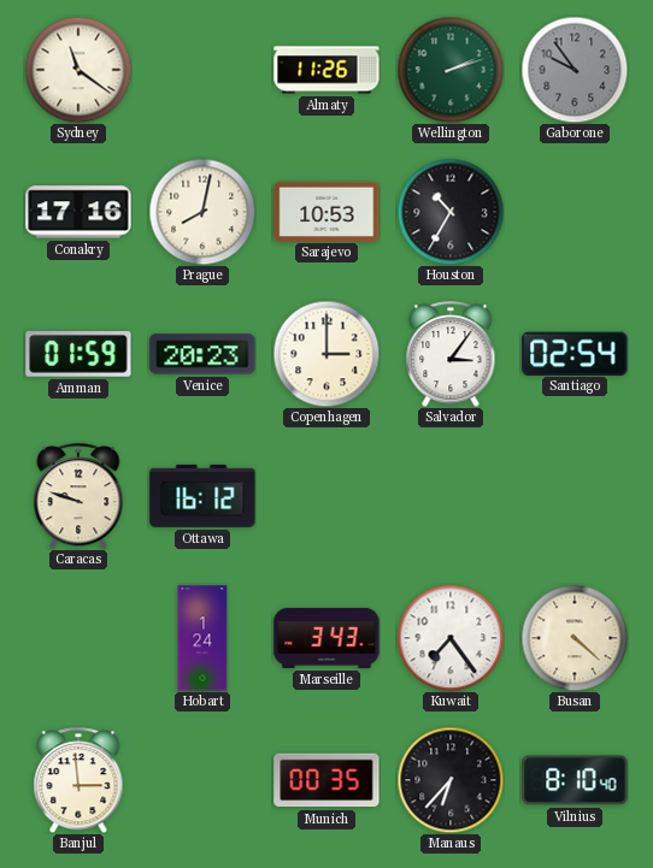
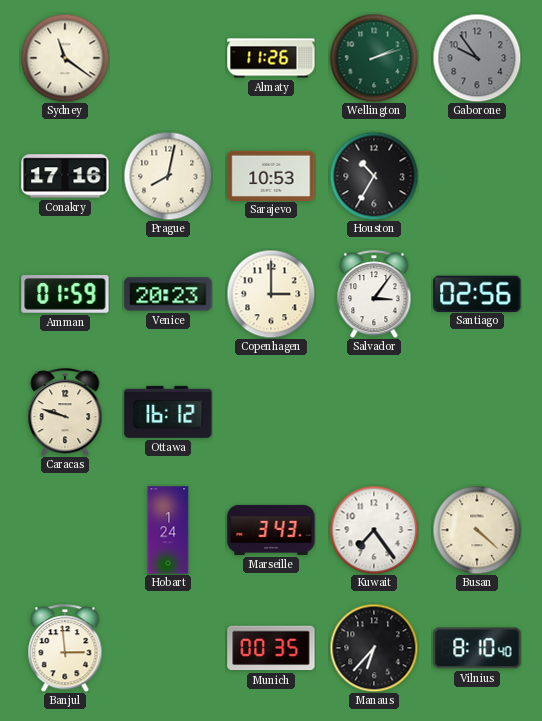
Santiago: 02:54 -> 02:56
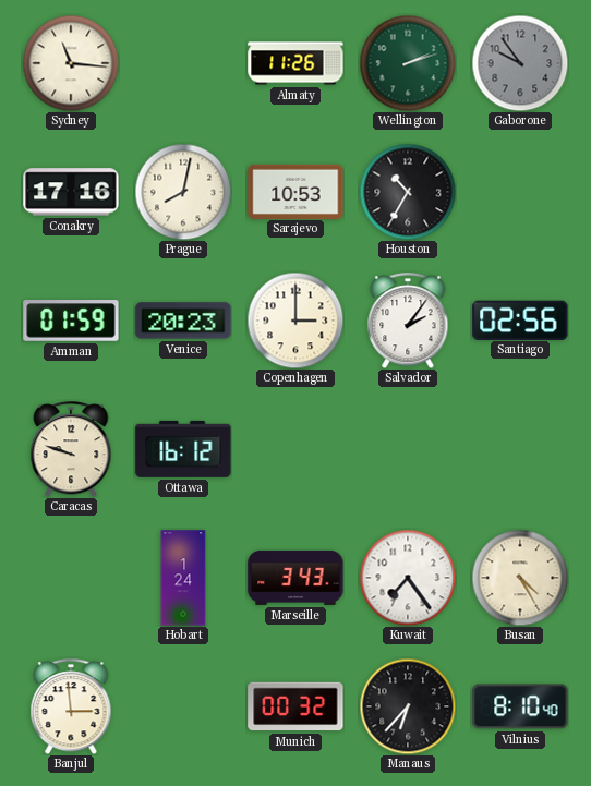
Sydney: 11:21 -> 11:16
Salvador: 3:06 -> 2:06
Busan: 4:22 -> 4:25
Munich: 00:35 -> 00:32
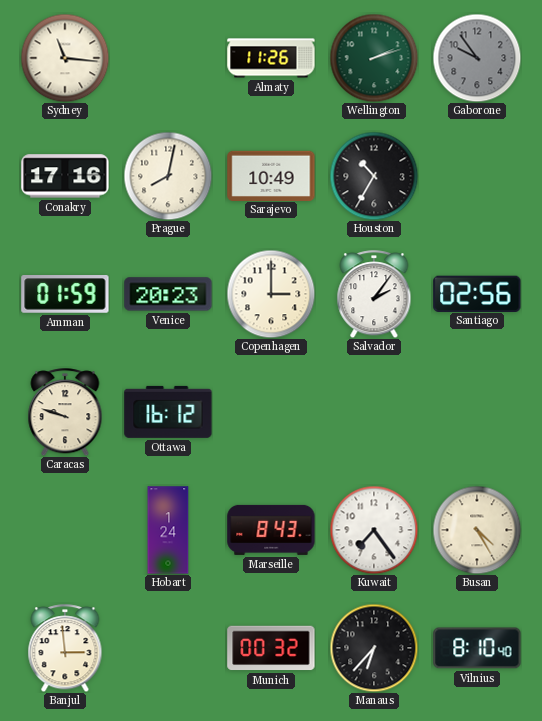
Sarajevo: 10:53 -> 10:49
Marseille: 3:43 -> 8:43
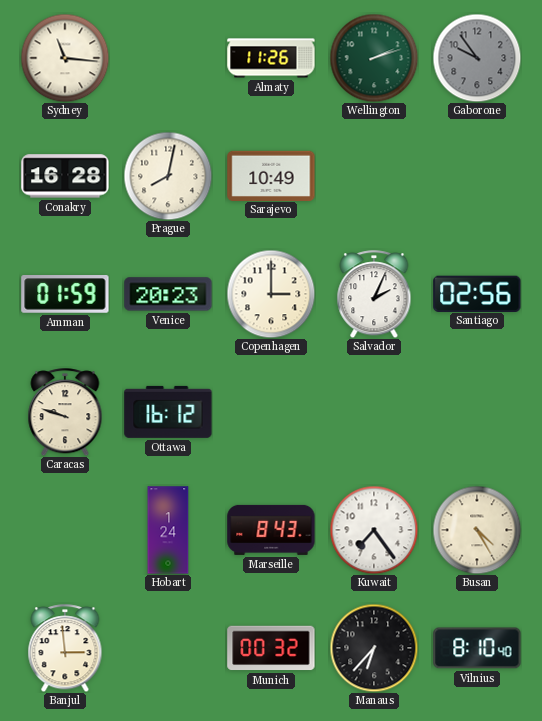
Conakry: 17:16 -> 16:28
Houston: 10:35 -> none
Salvador: 2:06 -> 2:04
